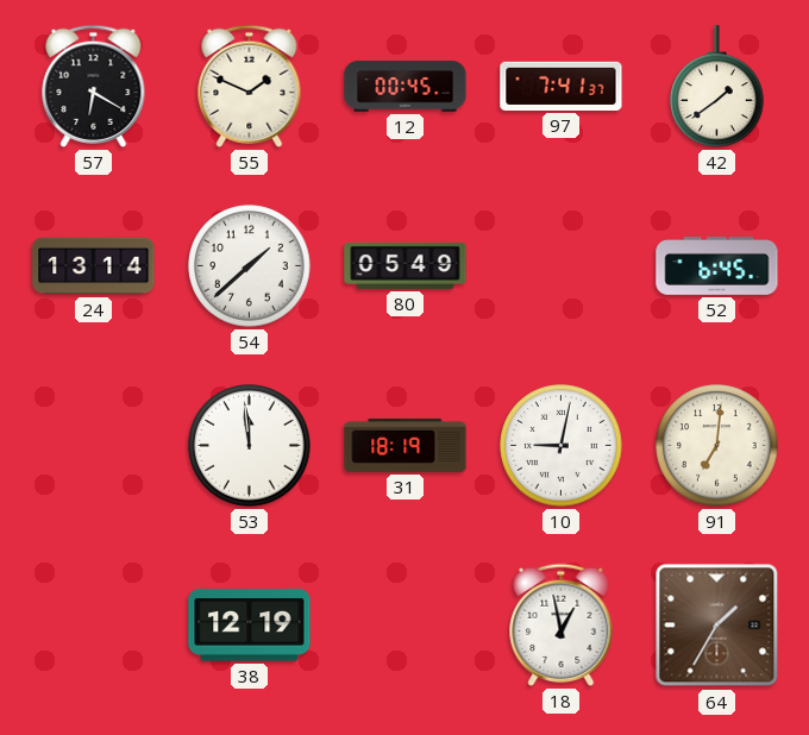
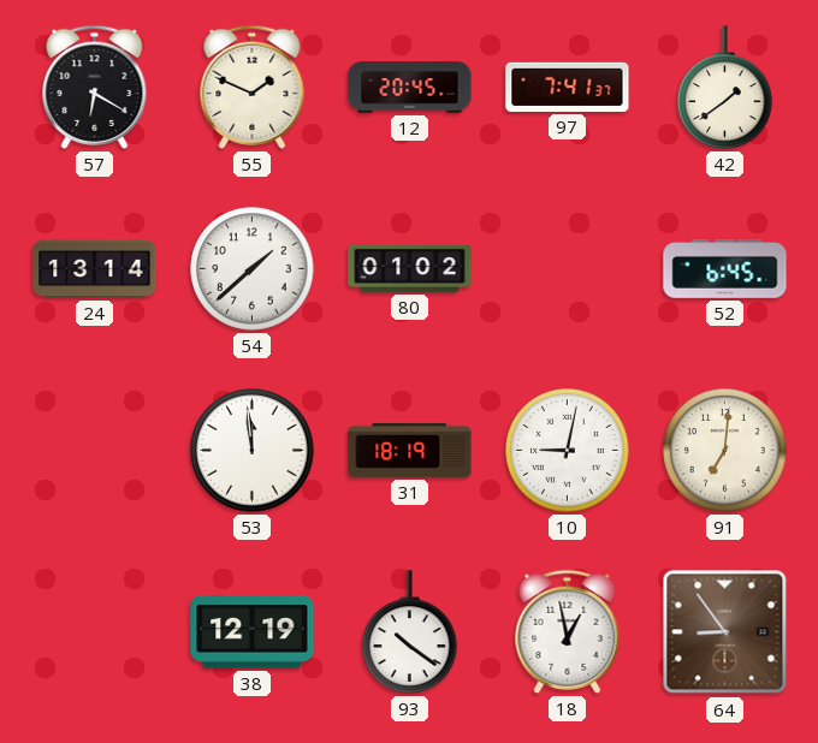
12: 00:45 -> 20:45
80: 05:49 -> 01:02
93: none -> 10:21
64: 1:35 -> 8:54
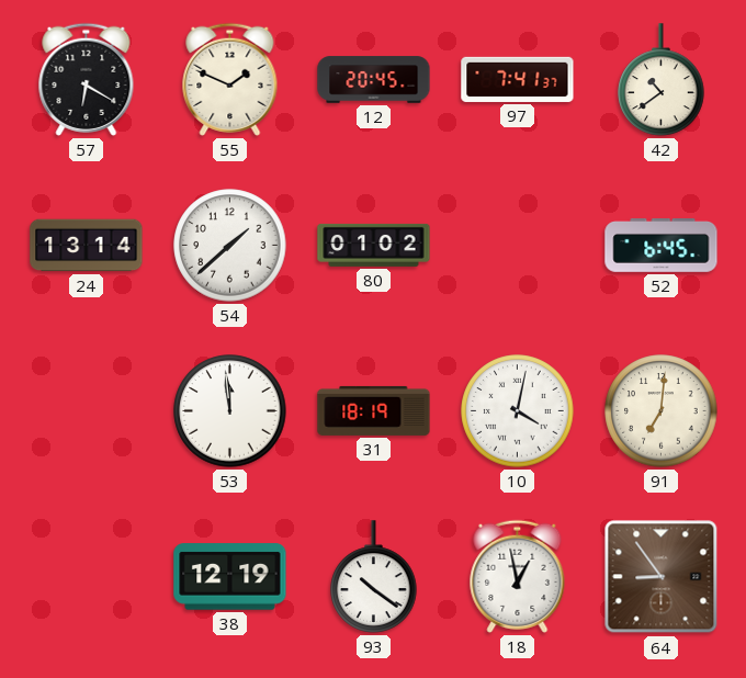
42: 1:39 -> 10:39
10: 9:02 -> 4:02
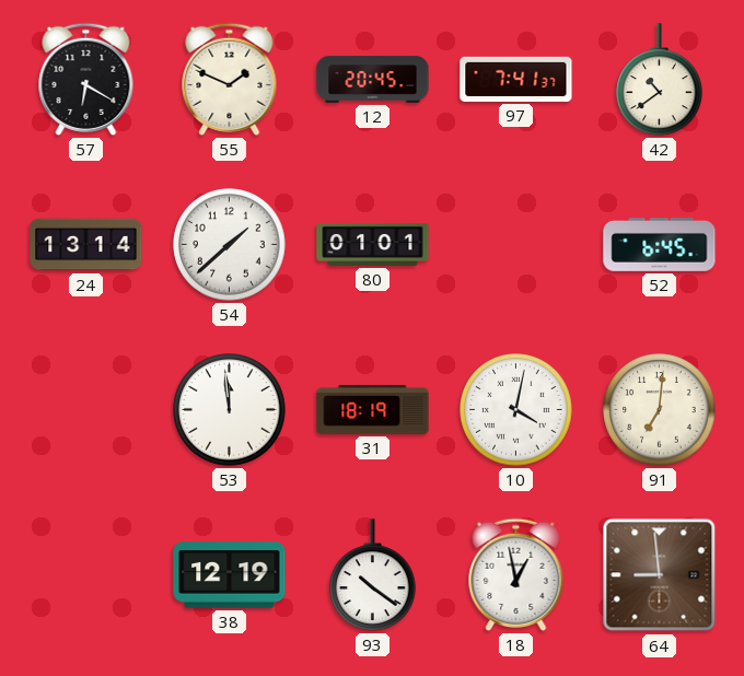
80: 01:02 -> 01:01
64: 8:54 -> 8:59
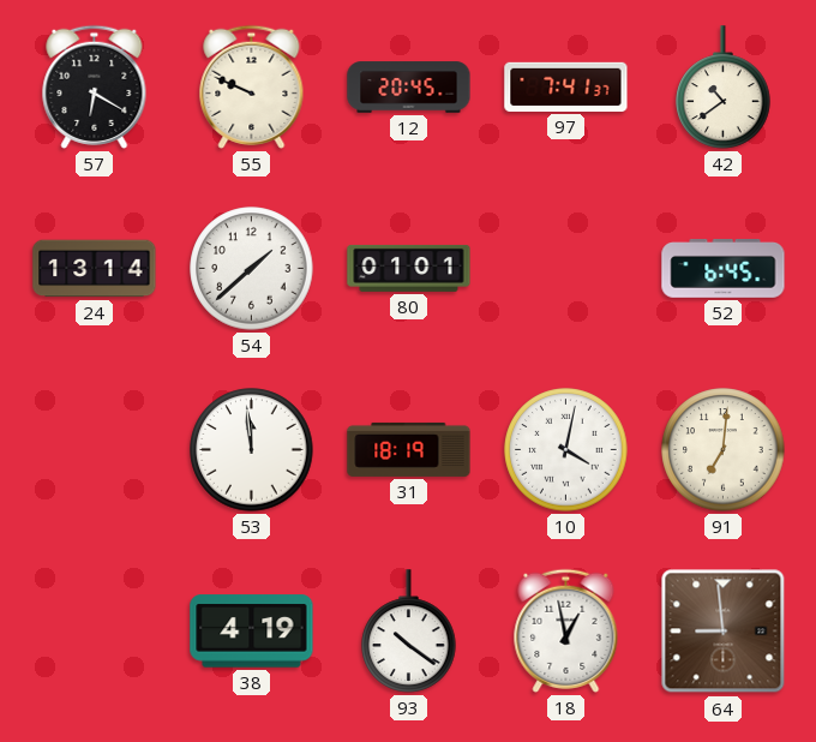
55: 1:49 -> 9:49
38: 12:19 -> 4:19
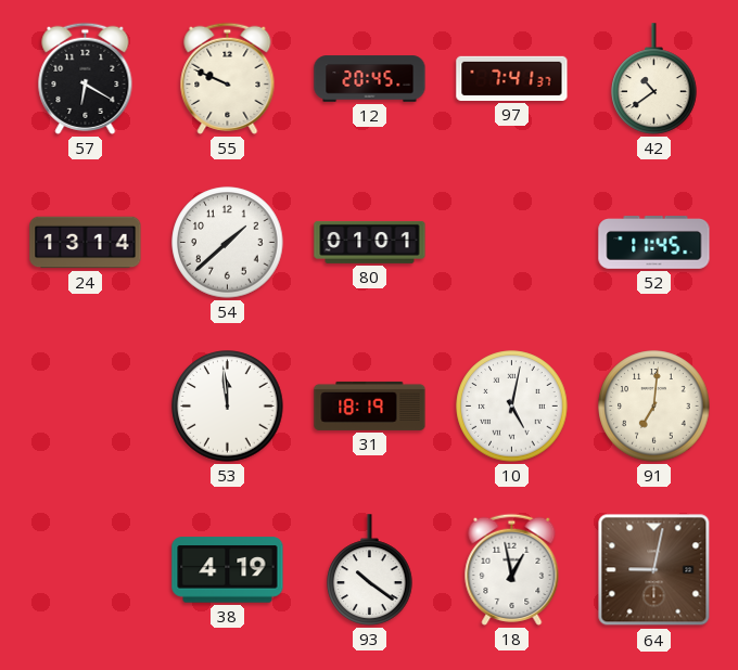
52: 6:45 -> 11:45
10: 4:02 -> 5:02
64: 8:59 -> 9:02
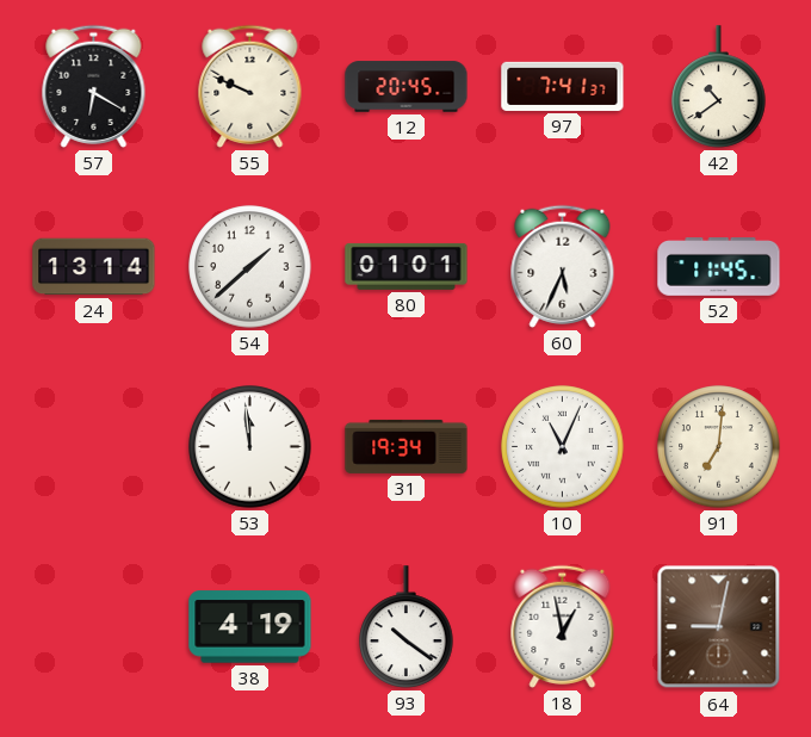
60: none -> 5:34
31: 18:19 -> 19:34
10: 5:02 -> 11:04
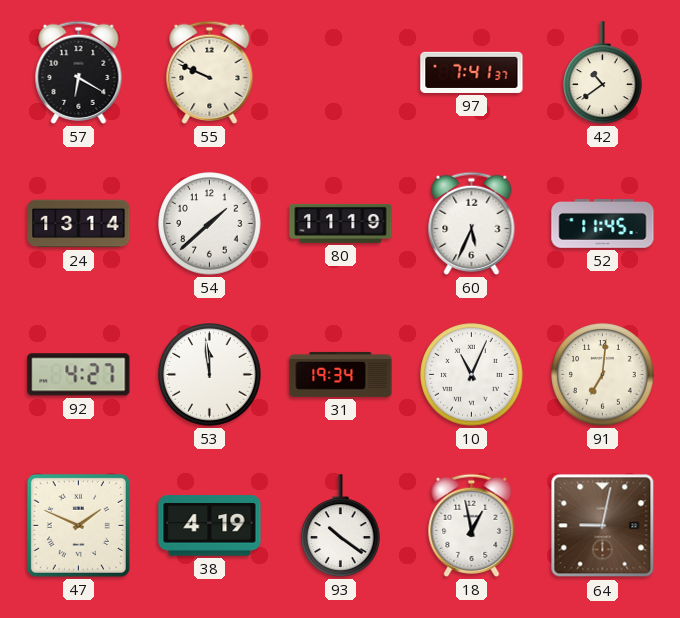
12: 20:45 -> none
80: 01:01 -> 11:19
92: none -> 4:27
47: none -> 1:49
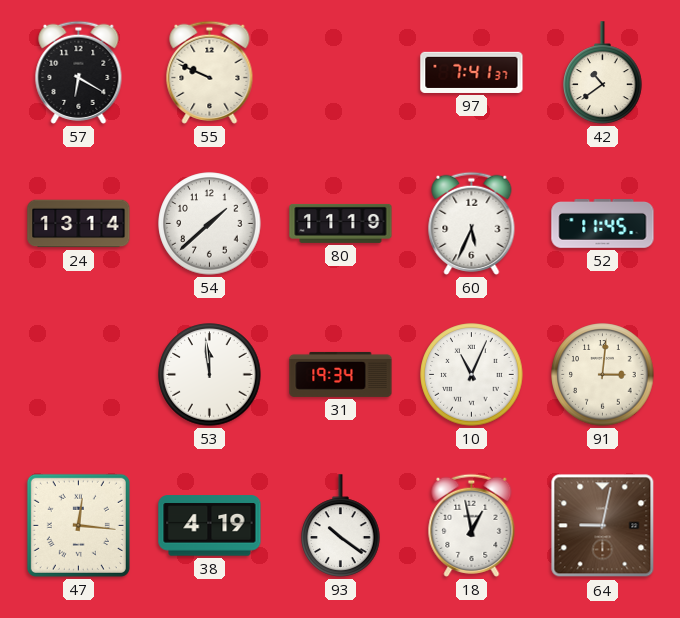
92: 4:27 -> none
91: 7:01 -> 3:01
47: 1:49 -> 12:16
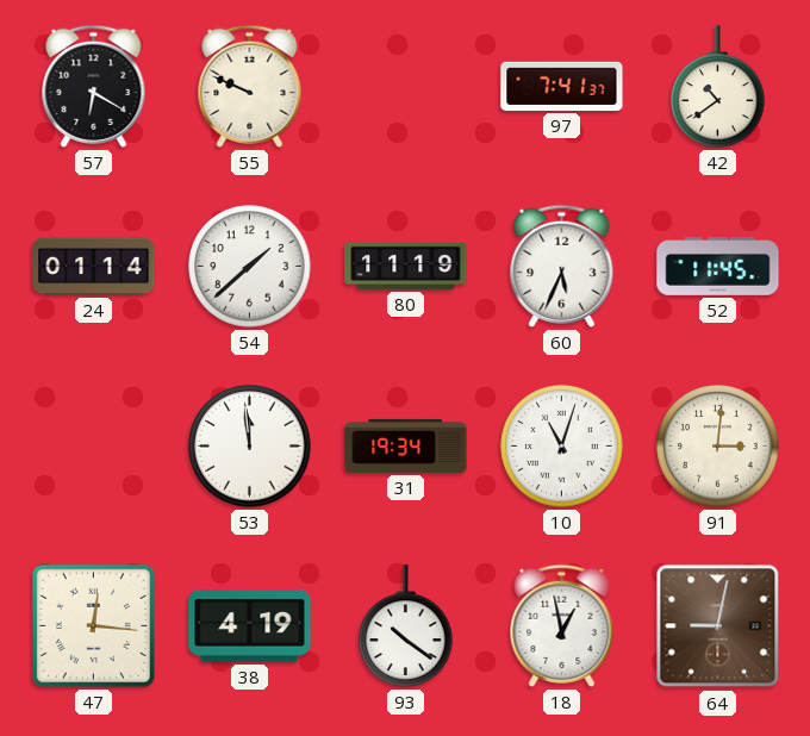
24: 13:14 -> 01:14
10: 11:04 -> 11:03
